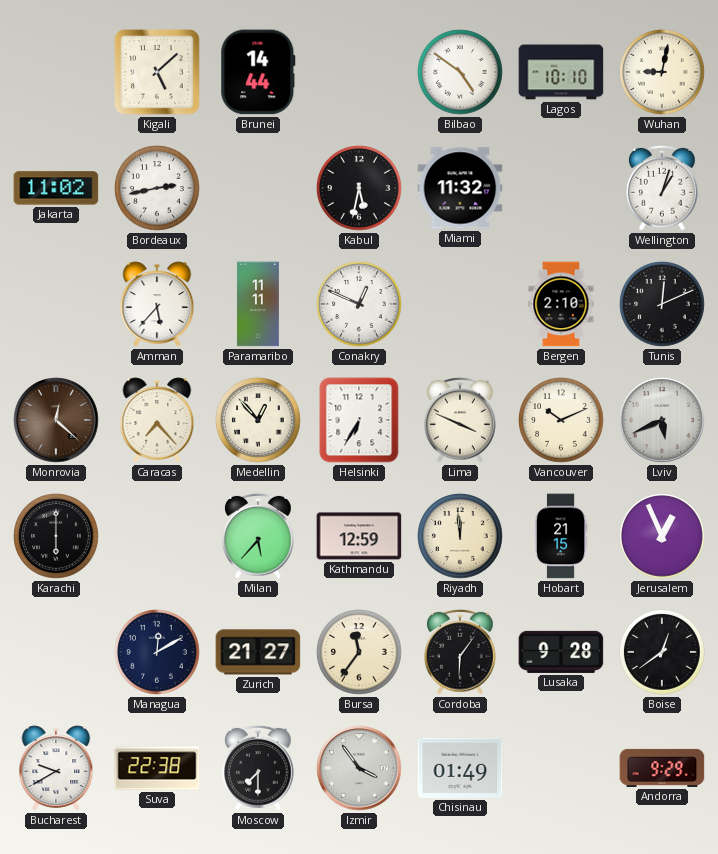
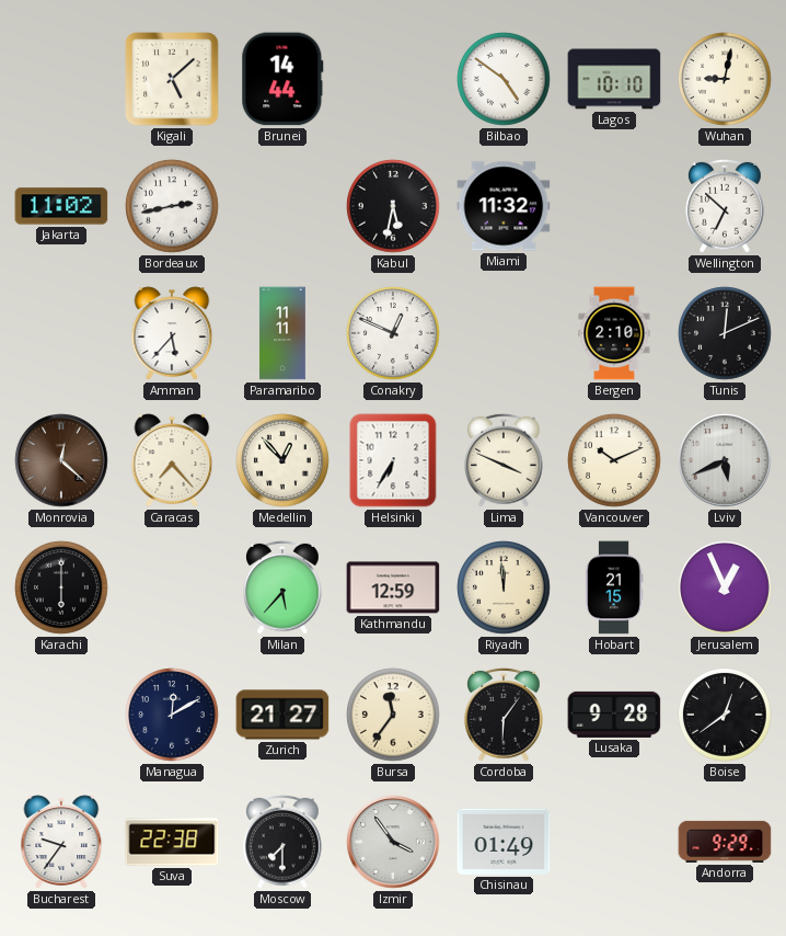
Wellington: 1:03 -> 6:52
Bucharest: 9:40 -> 9:36
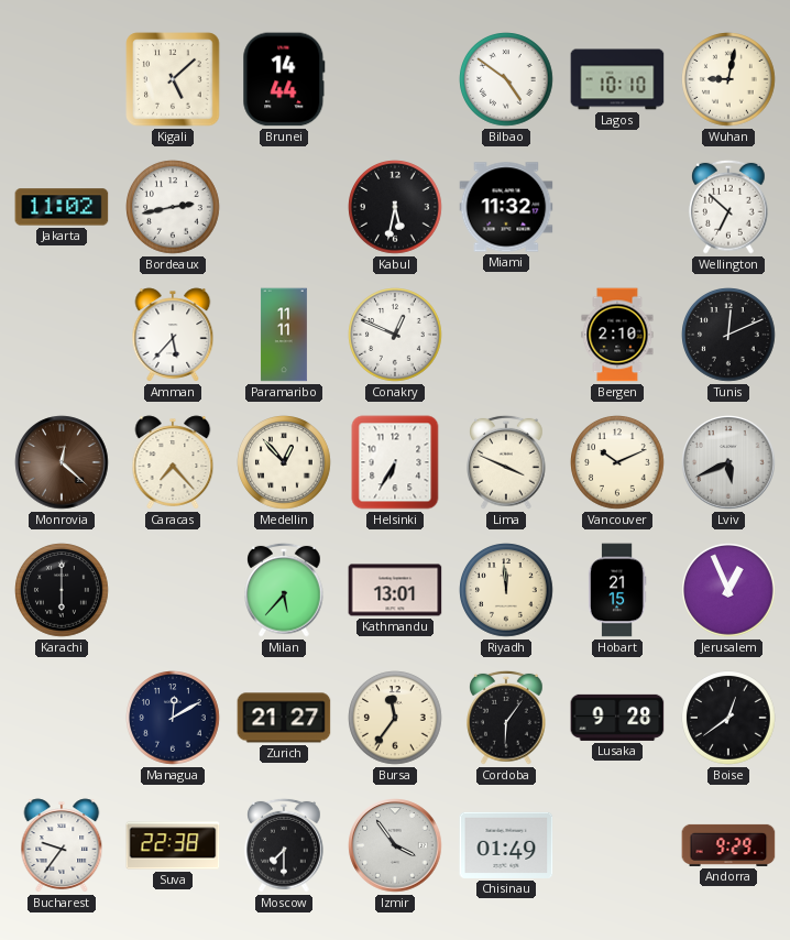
Kathmandu: 12:59 -> 13:01
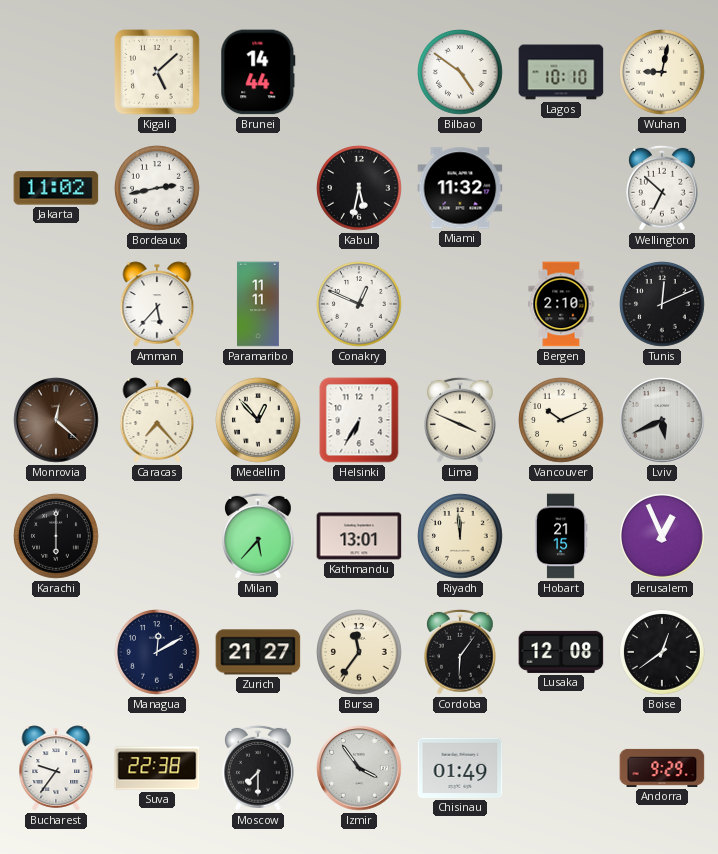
Lusaka: 9:28 -> 12:08
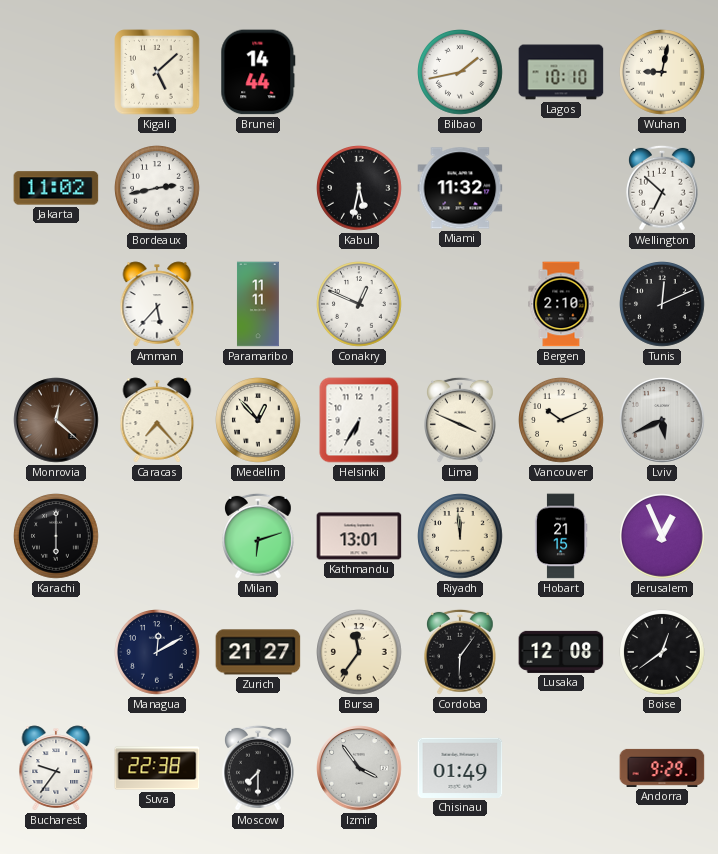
Bilbao: 4:51 -> 1:43
Milan: 5:37 -> 6:12
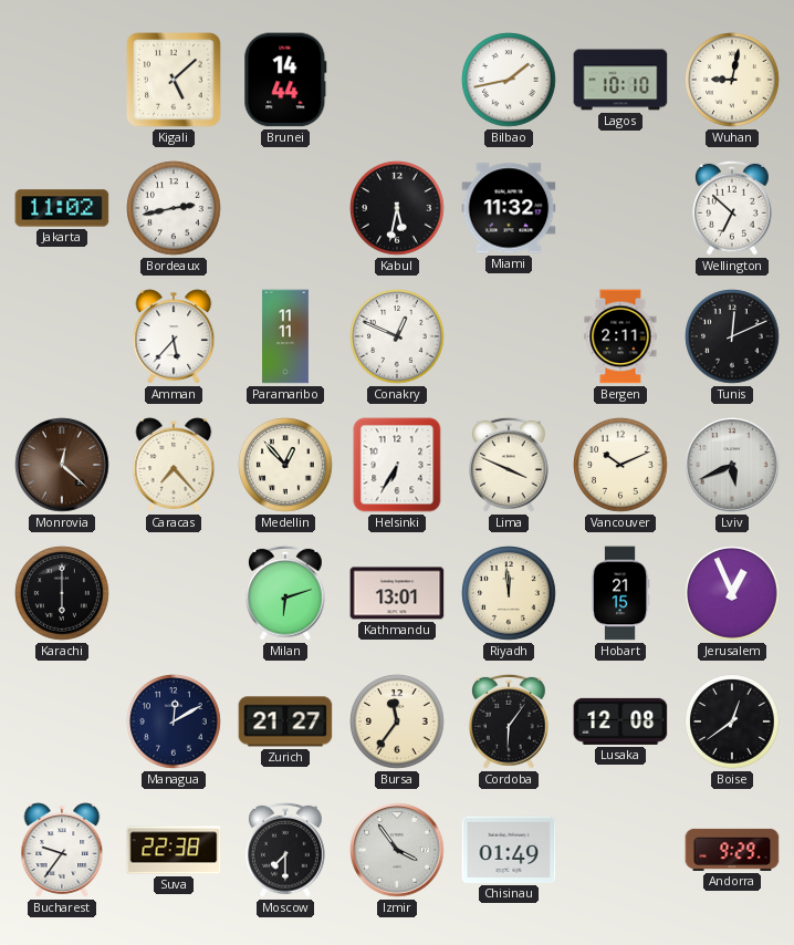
Bergen: 2:10 -> 2:11
